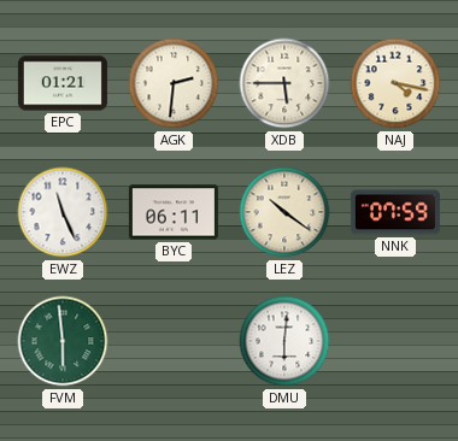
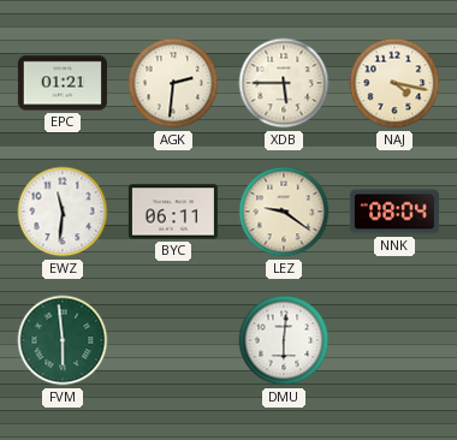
EWZ: 11:26 -> 11:31
LEZ: 10:21 -> 9:21
NNK: 07:59 -> 08:04
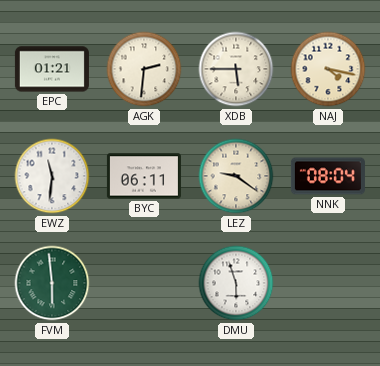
DMU: 6:01 -> 5:57
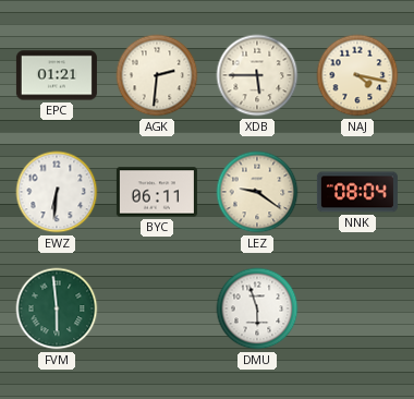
EWZ: 11:31 -> 6:31
